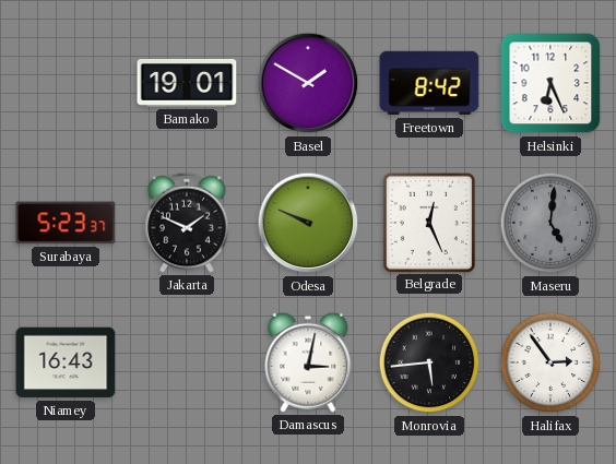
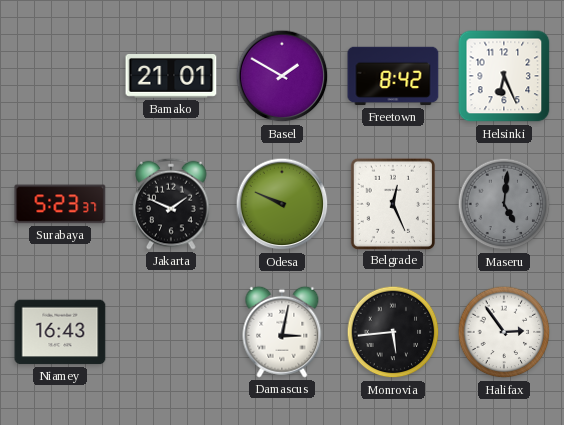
Bamako: 19:01 -> 21:01
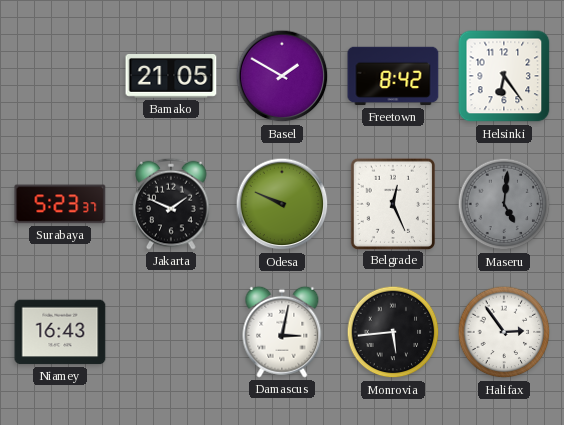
Bamako: 21:01 -> 21:05
Helsinki: 6:26 -> 6:24
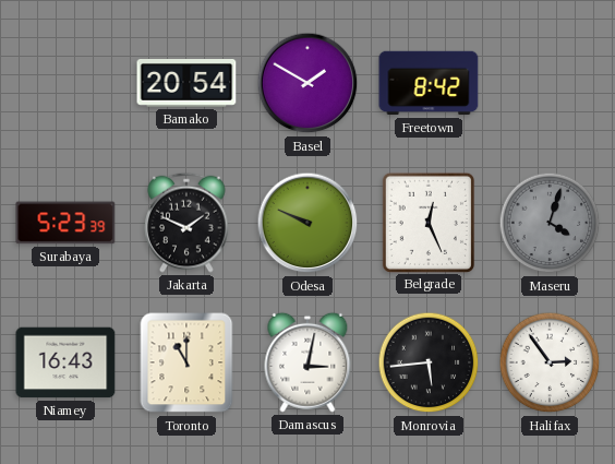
Bamako: 21:05 -> 20:54
Helsinki: 6:24 -> none
Surabaya: 5:23:37 -> 5:23:39
Maseru: 5:01 -> 4:03
Toronto: none -> 11:00
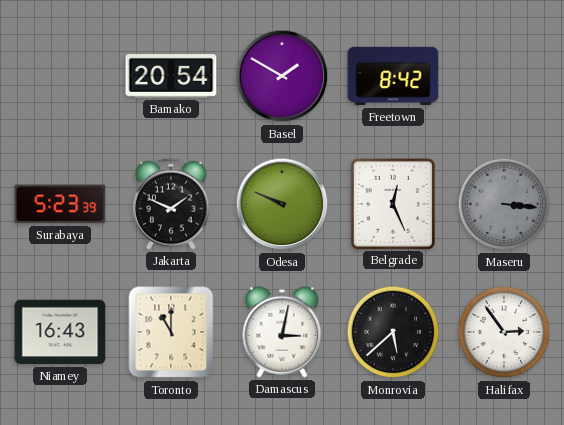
Maseru: 4:03 -> 3:16
Monrovia: 5:44 -> 5:38
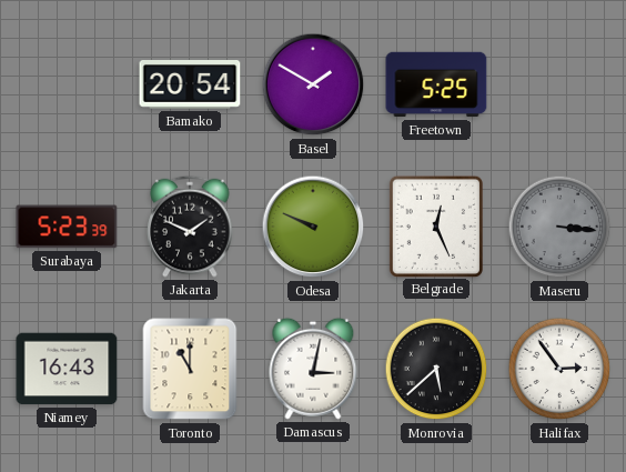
Freetown: 8:42 -> 5:25
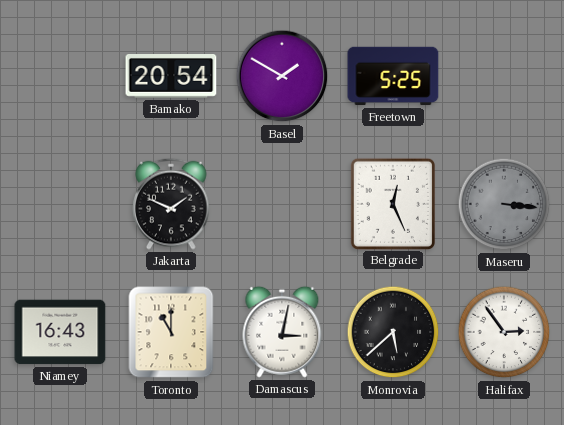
Surabaya: 5:23 -> none
Odesa: 9:49 -> none
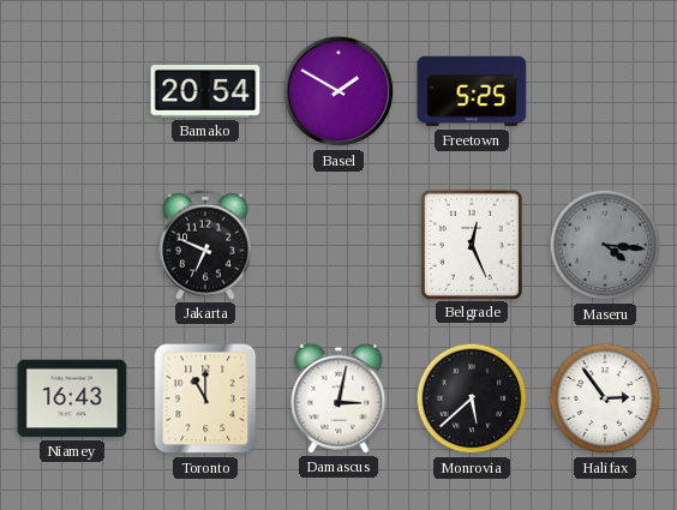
Jakarta: 1:49 -> 6:49
Maseru: 3:16 -> 4:16
